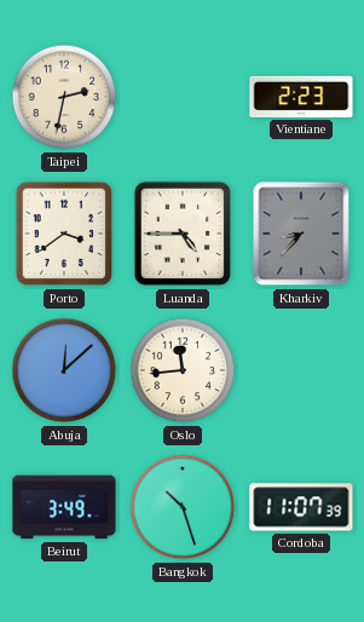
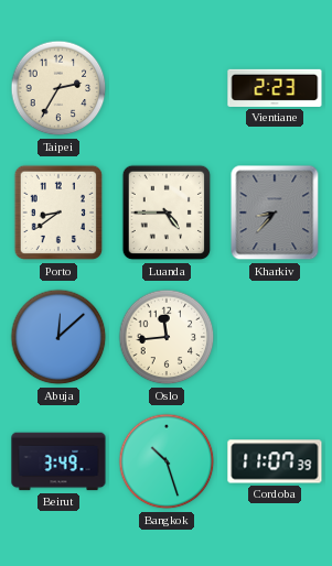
Taipei: 2:32 -> 2:35
Porto: 3:39 -> 8:39
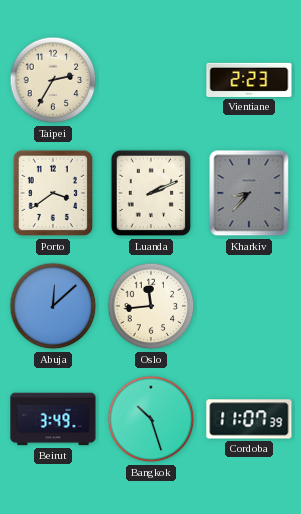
Porto: 8:39 -> 3:39
Luanda: 4:45 -> 2:11
